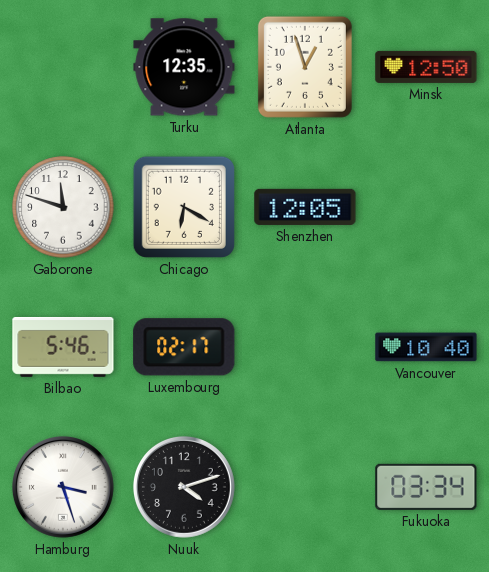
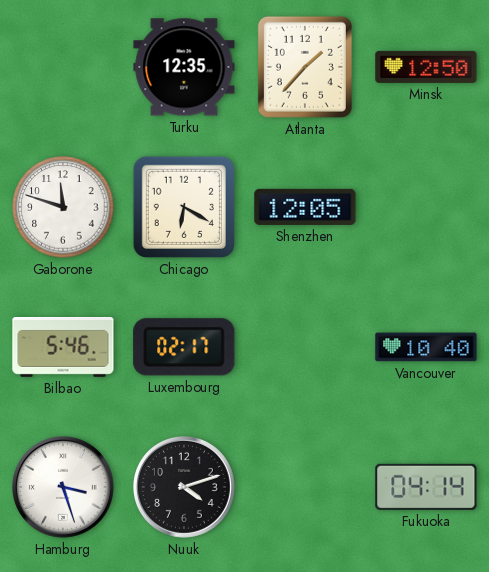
Atlanta: 12:57 -> 1:37
Fukuoka: 03:34 -> 04:14
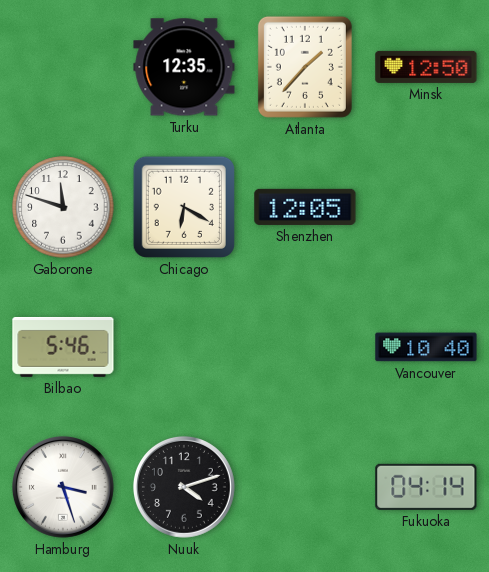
Luxembourg: 02:17 -> none
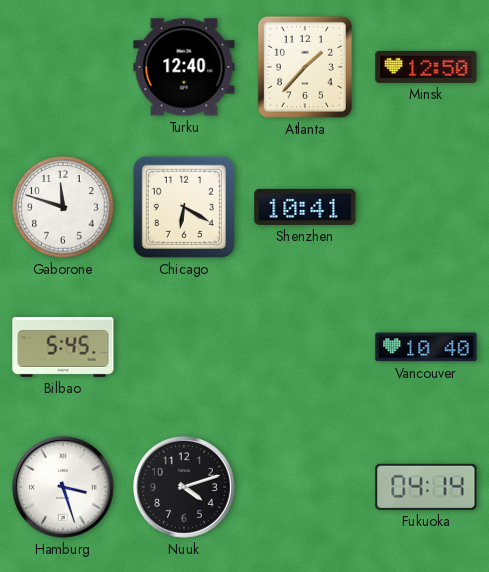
Turku: 12:35 -> 12:40
Shenzhen: 12:05 -> 10:41
Bilbao: 5:46 -> 5:45
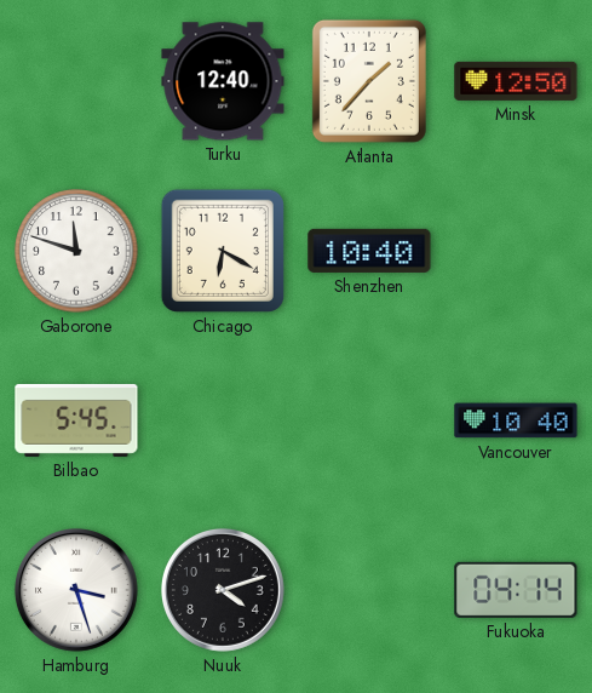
Shenzhen: 10:41 -> 10:40
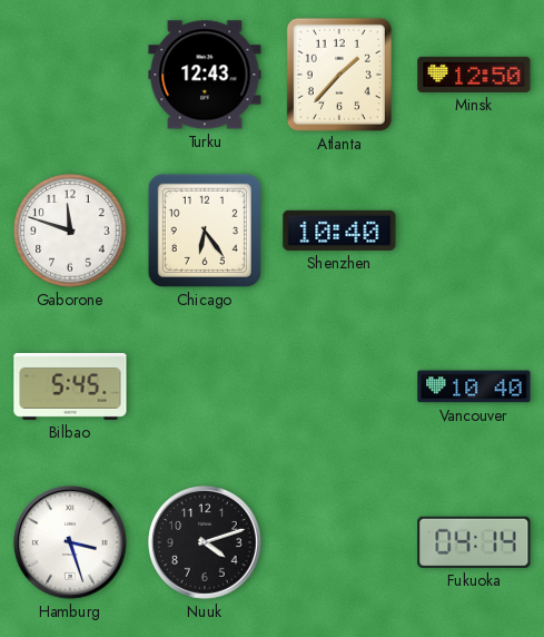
Turku: 12:40 -> 12:43
Chicago: 6:20 -> 6:24
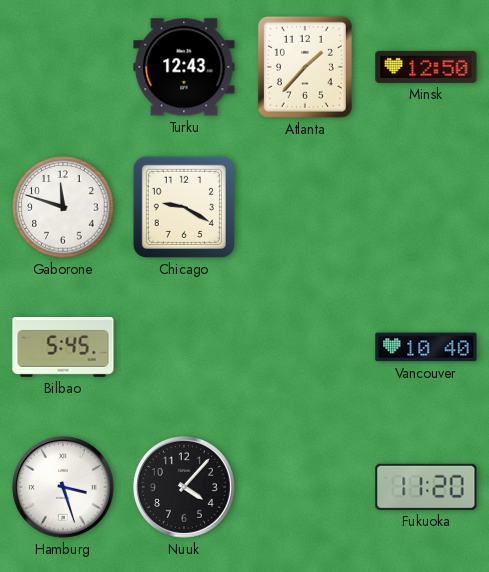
Chicago: 6:24 -> 9:20
Shenzhen: 10:40 -> none
Nuuk: 4:12 -> 4:07
Fukuoka: 04:14 -> 11:20
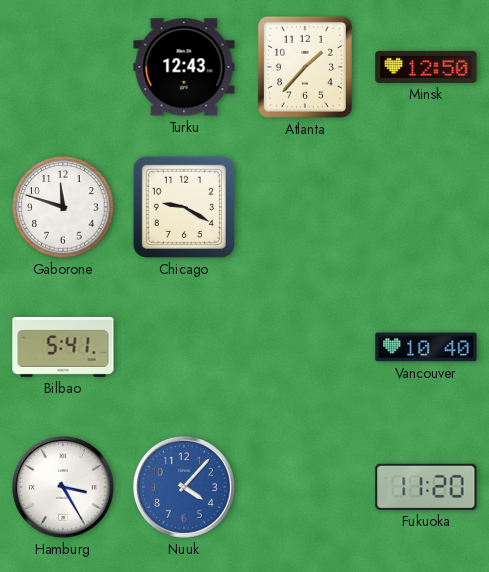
Bilbao: 5:45 -> 5:41
Hamburg: 3:27 -> 3:25
Nuuk dial: black -> blue
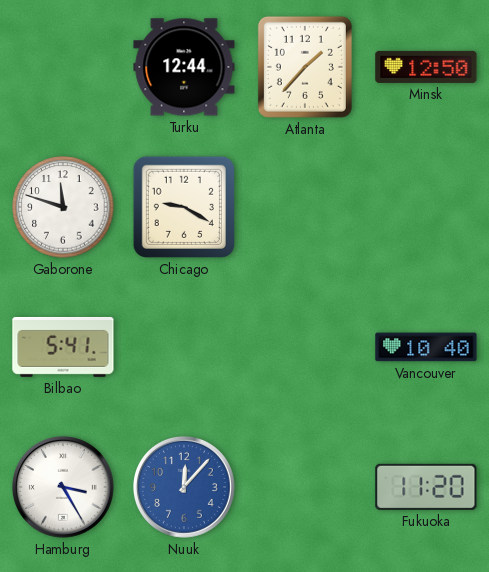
Turku: 12:43 -> 12:44
Nuuk: 4:07 -> 12:07
